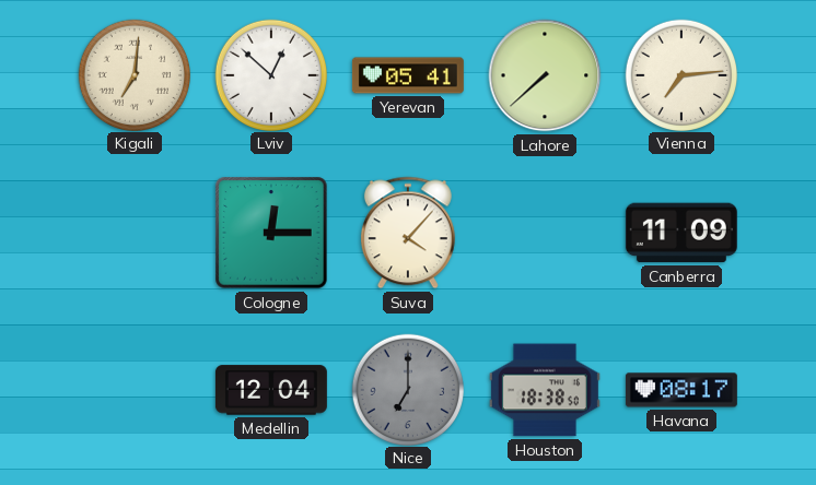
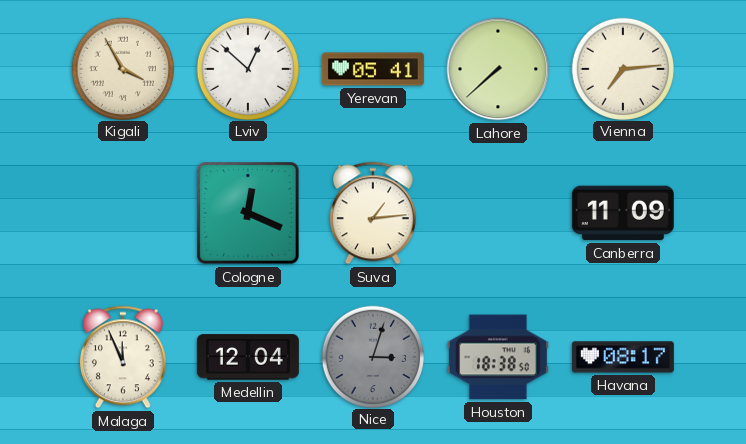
Kigali: 7:01 -> 3:55
Cologne: 12:15 -> 12:19
Suva: 4:07 -> 1:14
Malaga: none -> 11:56
Nice: 7:00 -> 3:03
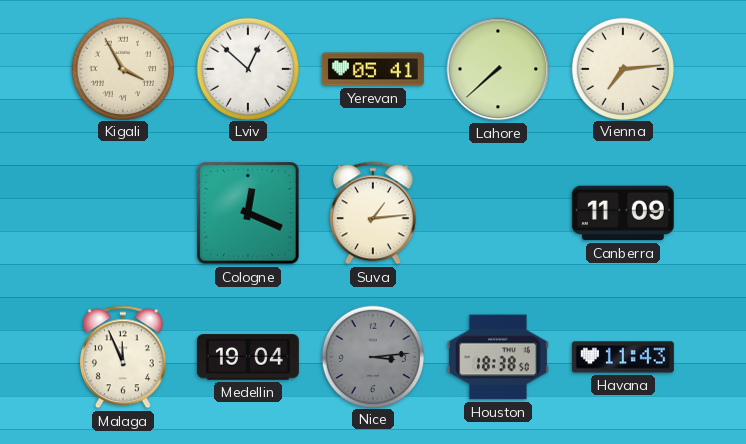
Medellin: 12:04 -> 19:04
Nice: 3:03 -> 3:14
Havana: 08:17 -> 11:43
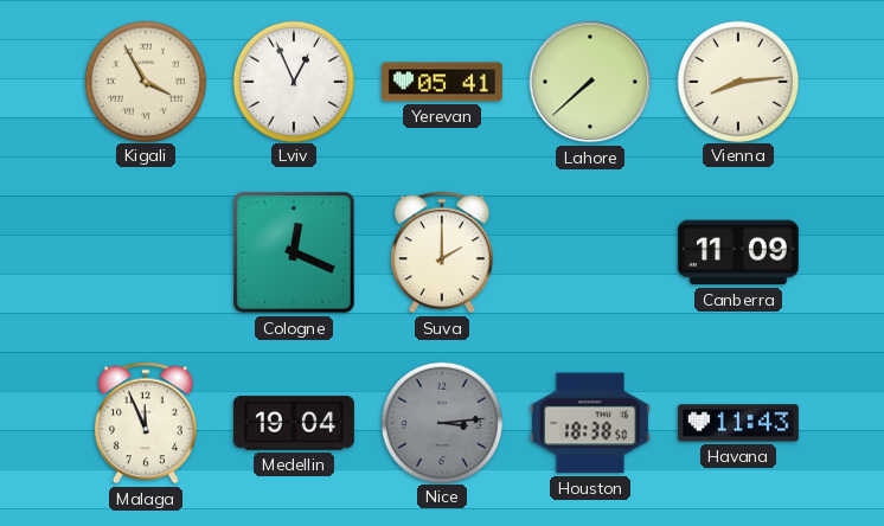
Lviv: 12:52 -> 12:56
Vienna: 7:14 -> 8:14
Suva: 1:14 -> 2:00
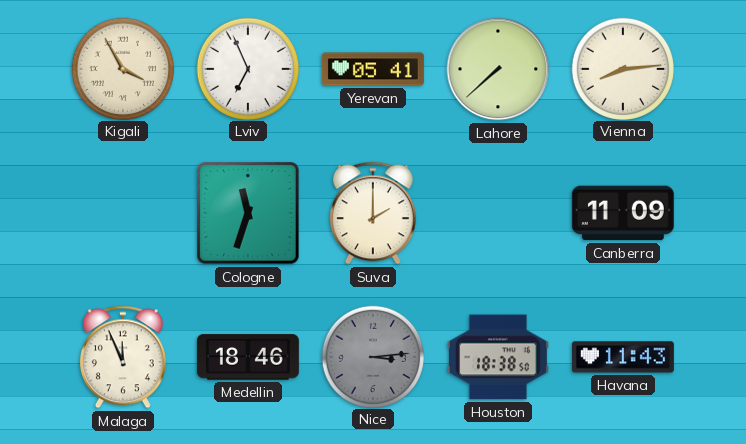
Lviv: 12:56 -> 6:56
Cologne: 12:19 -> 11:33
Medellin: 19:04 -> 18:46
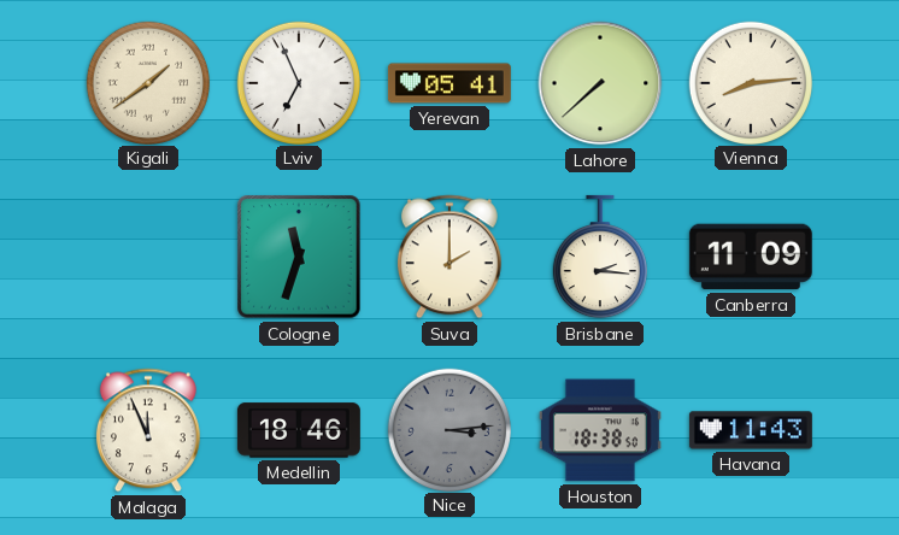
Kigali: 3:55 -> 1:39
Brisbane: none -> 2:16
